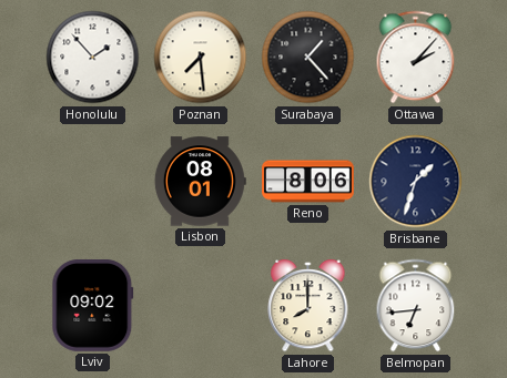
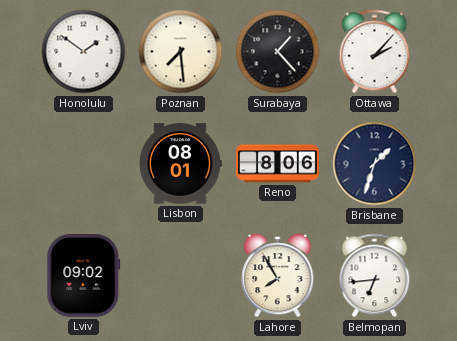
Honolulu: 1:53 -> 1:51
Lahore: 8:00 -> 7:55
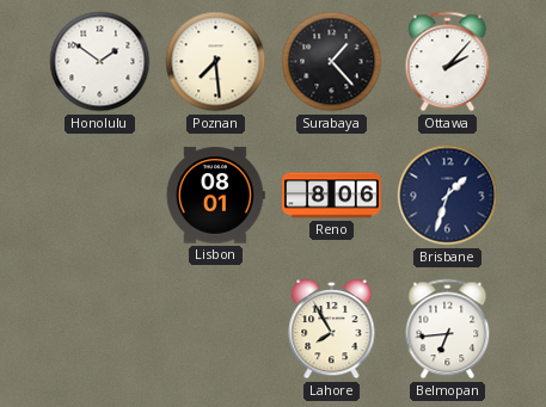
Lviv: 09:02 -> none
